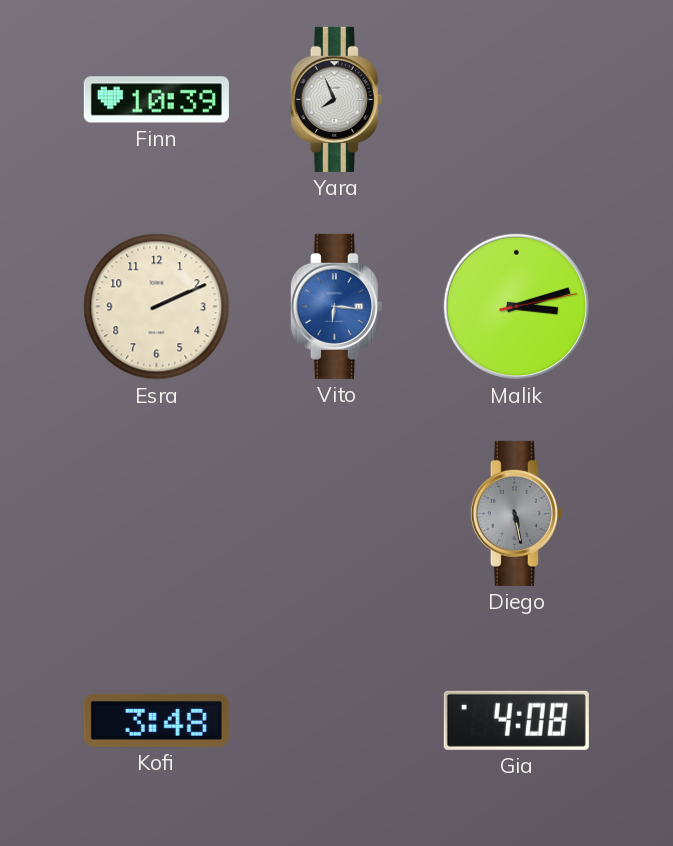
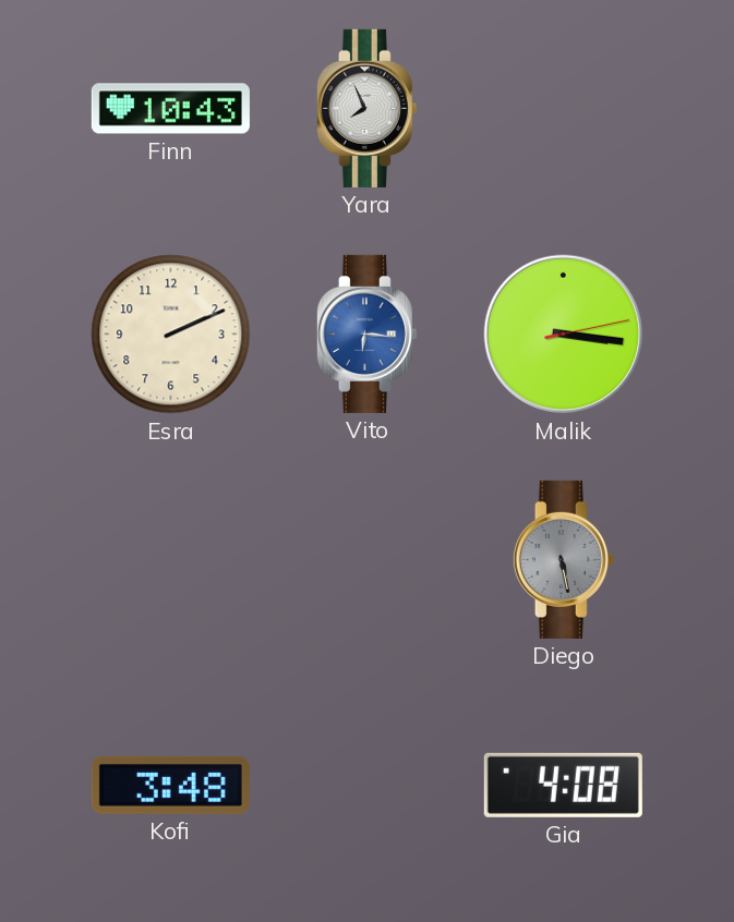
Finn: 10:39 -> 10:43
Malik: 3:12 -> 3:16
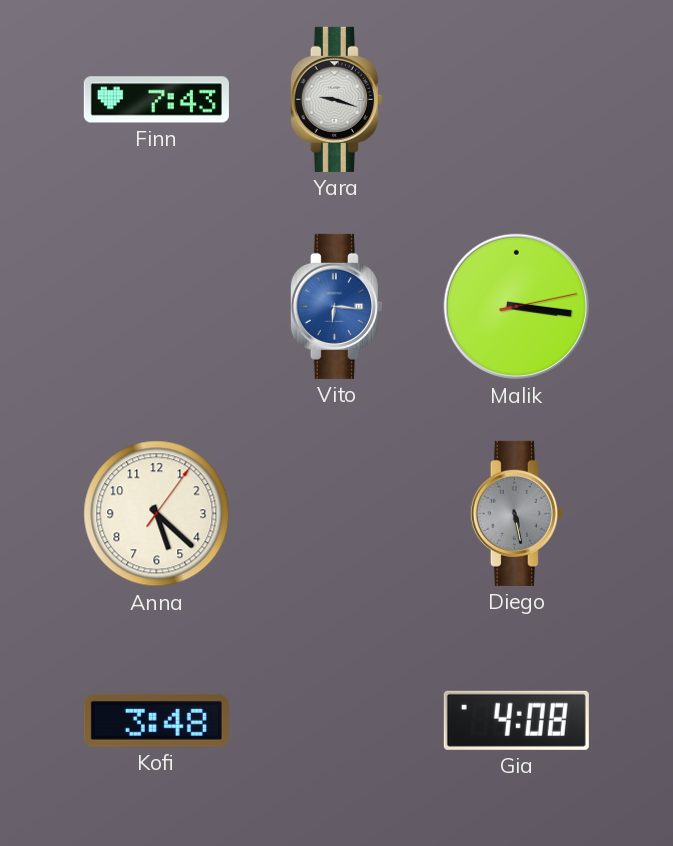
Finn: 10:43 -> 7:43
Yara: 7:56 -> 9:18
Esra: 2:11 -> none
Anna: none -> 5:22
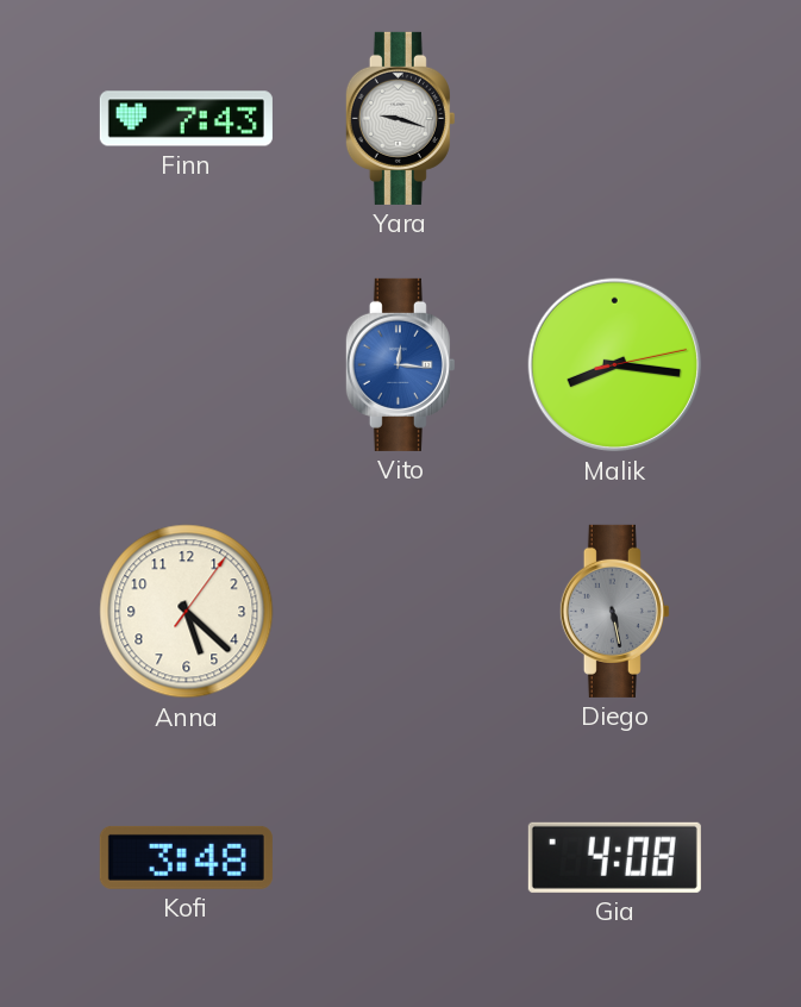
Vito: 6:16 -> 12:16
Malik: 3:16 -> 8:16
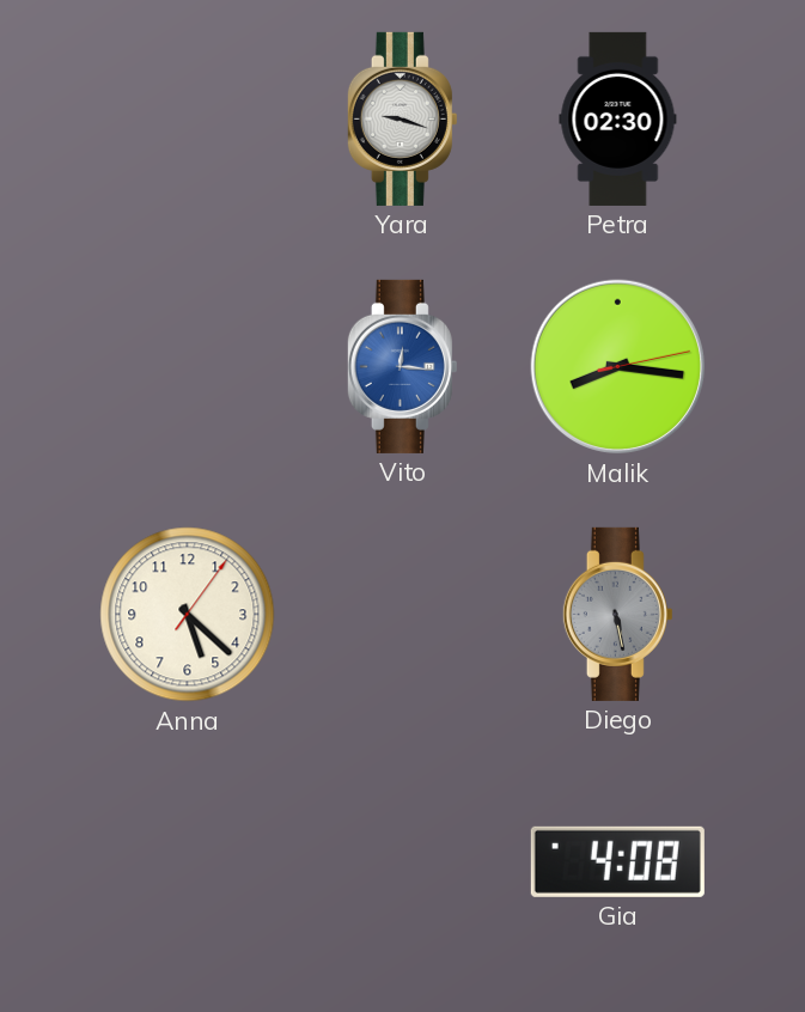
Finn: 7:43 -> none
Petra: none -> 02:30
Kofi: 3:48 -> none
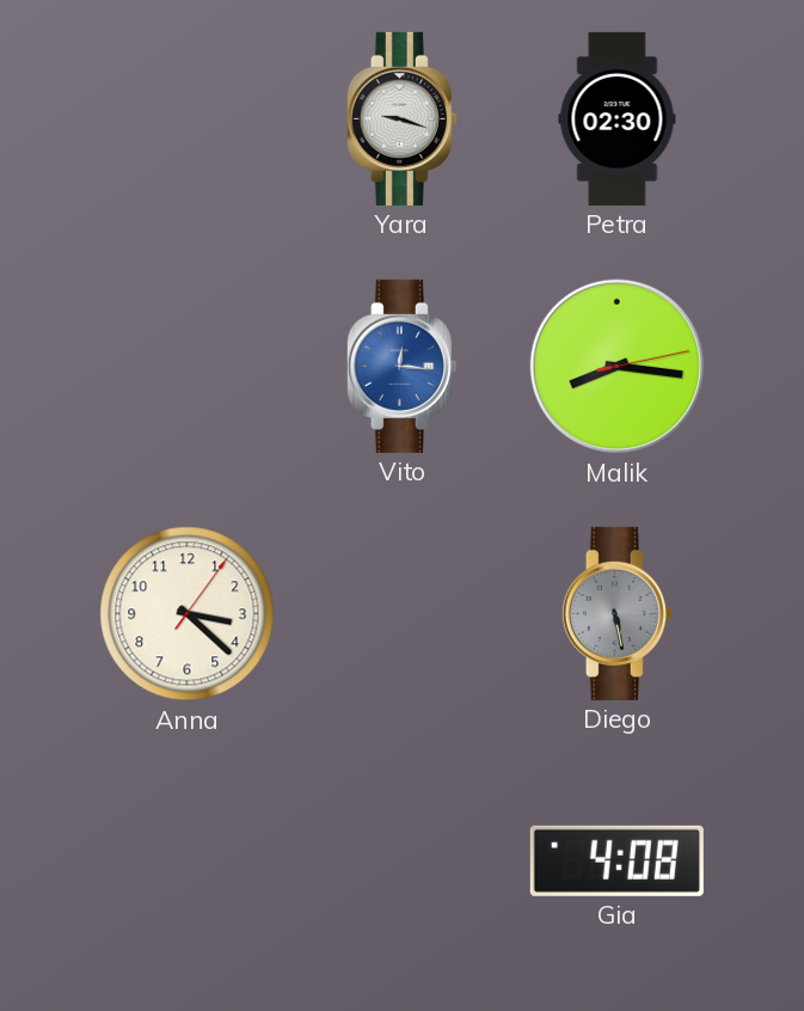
Anna: 5:22 -> 3:22
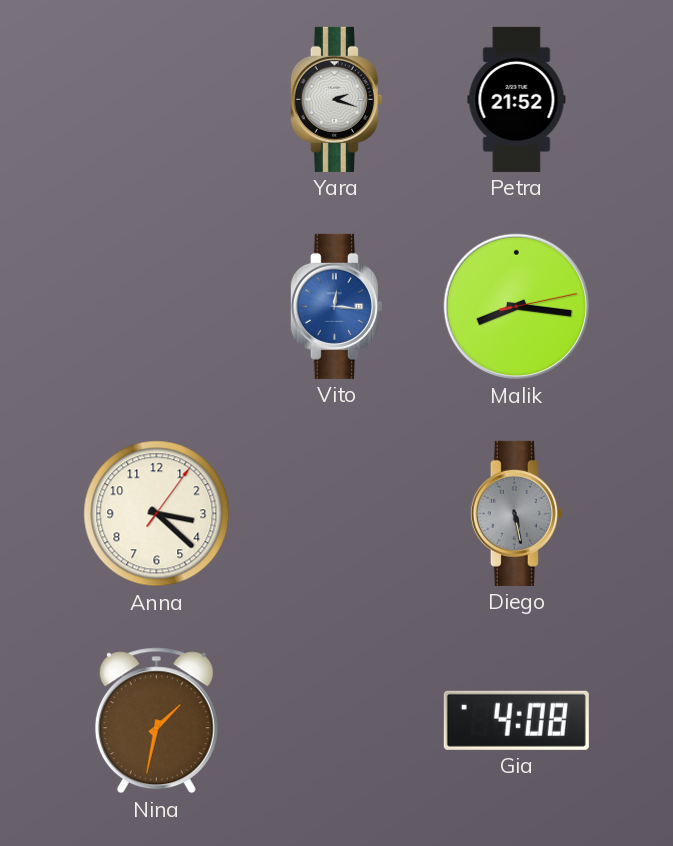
Yara: 9:18 -> 2:18
Petra: 02:30 -> 21:52
Nina: none -> 1:32
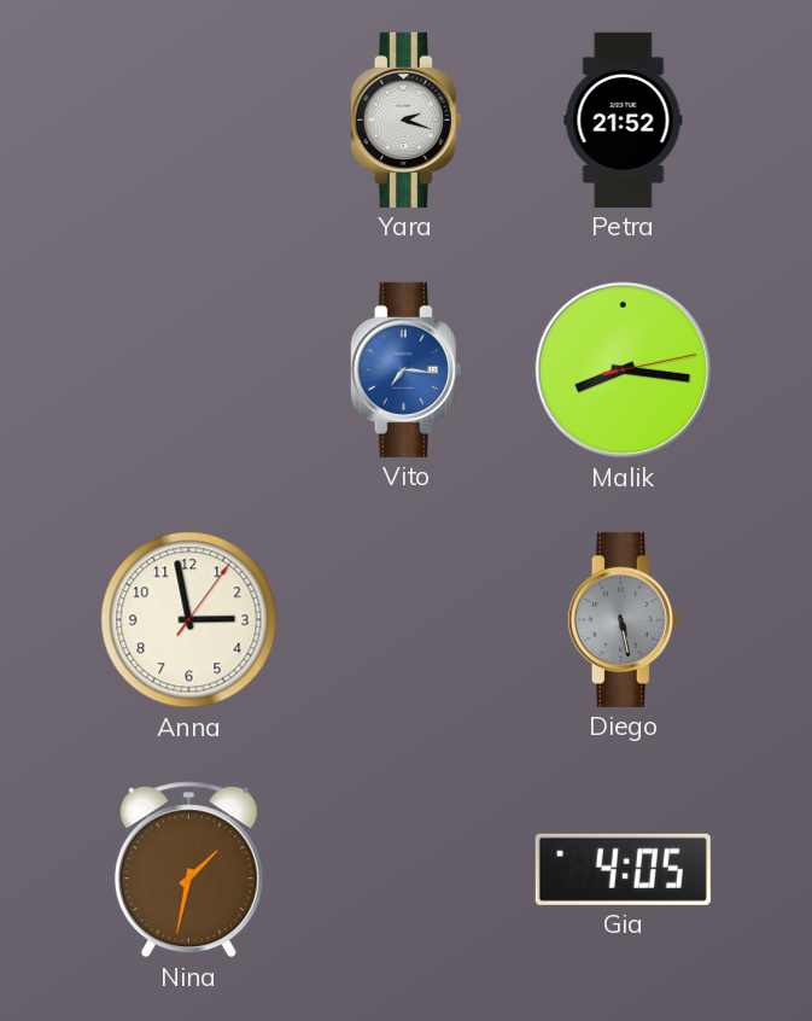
Vito: 12:16 -> 7:16
Anna: 3:22 -> 2:58
Gia: 4:08 -> 4:05
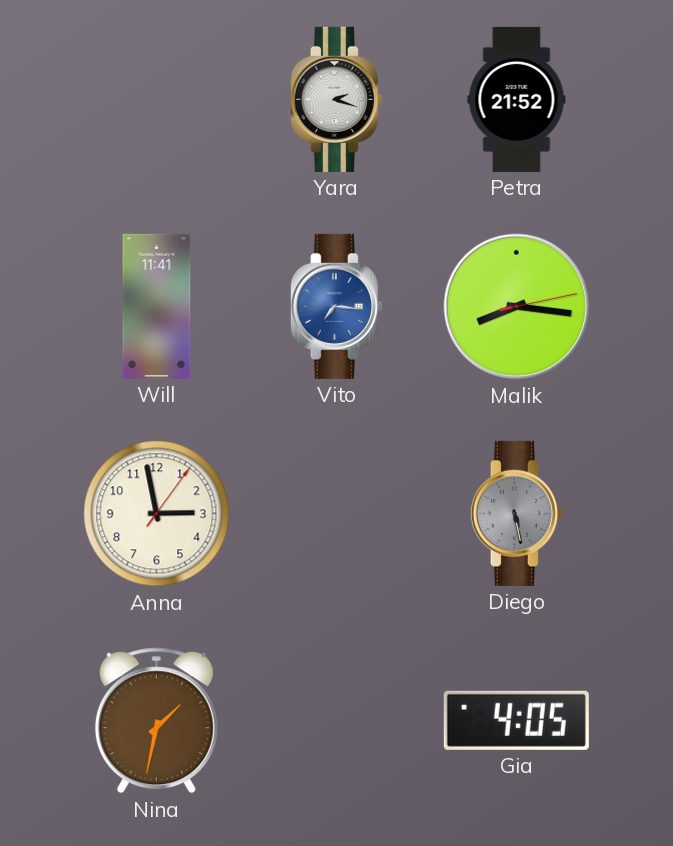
Will: none -> 11:41
